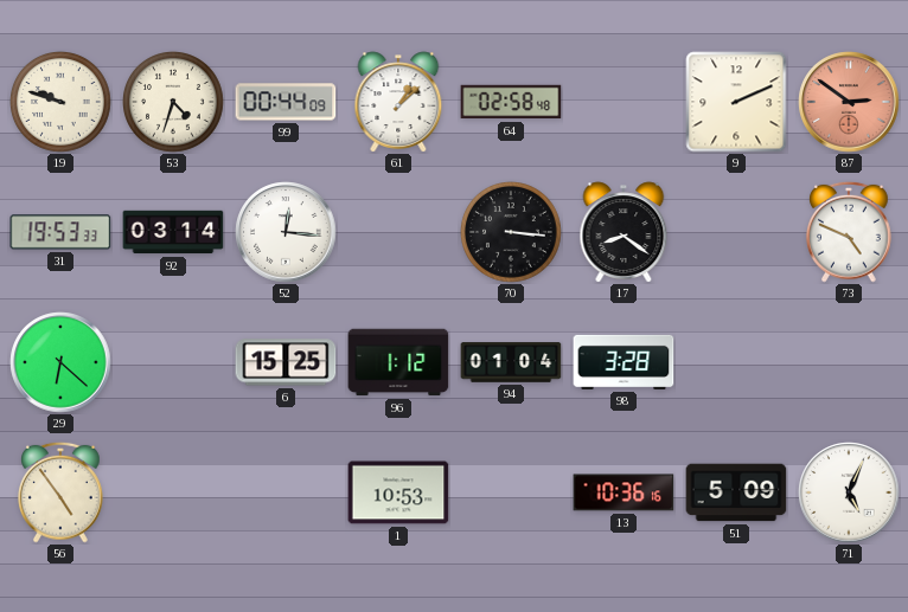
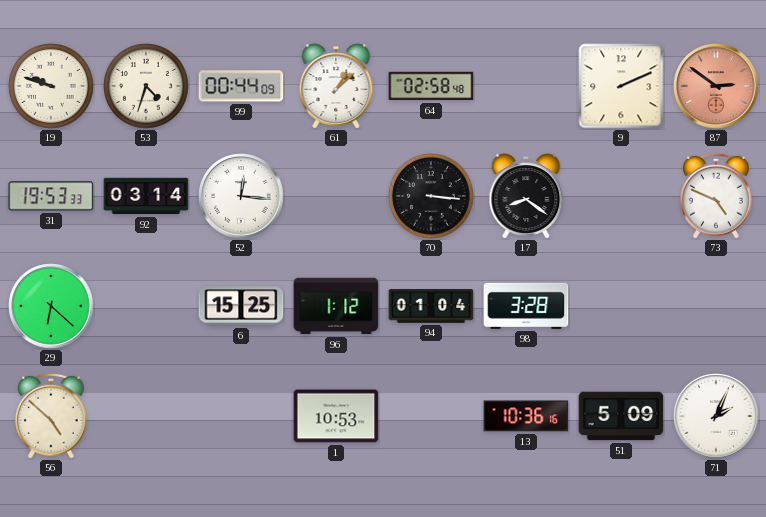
56: 4:54 -> 4:52
71: 5:04 -> 2:04
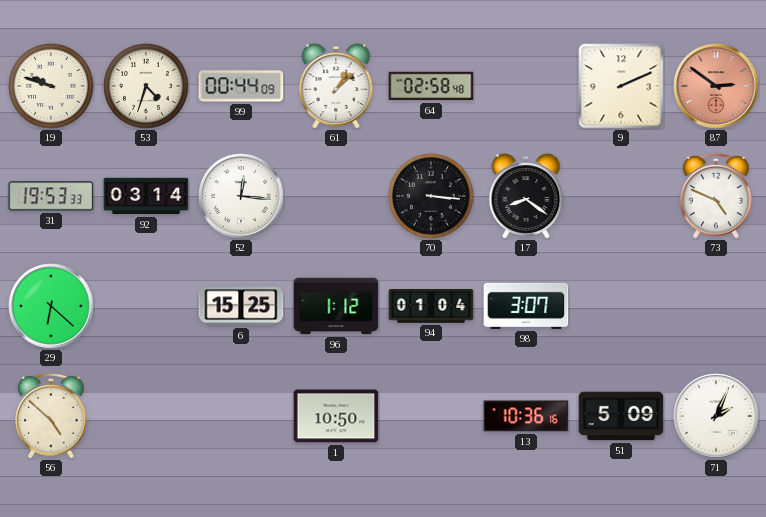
98: 3:28 -> 3:07
1: 10:53 -> 10:50
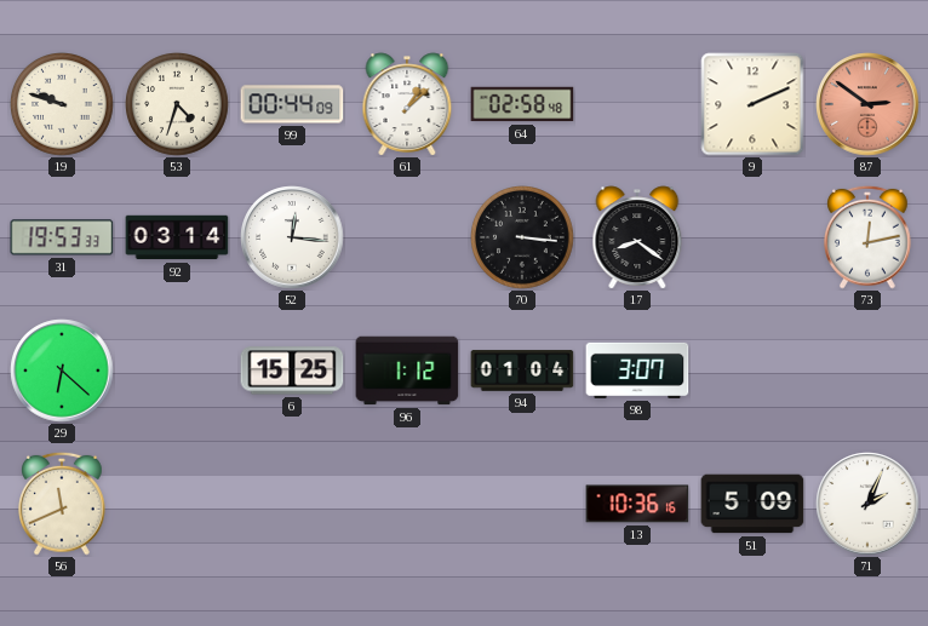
73: 4:49 -> 12:13
56: 4:52 -> 11:41
1: 10:50 -> none
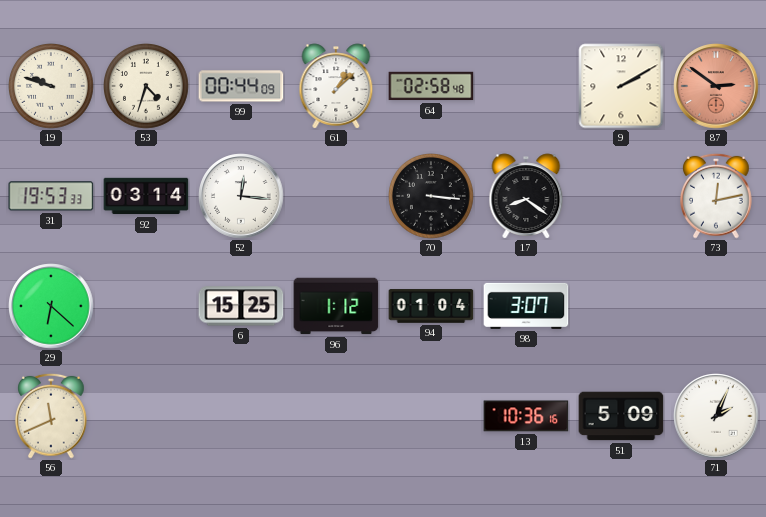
9: 2:11 -> 2:10
